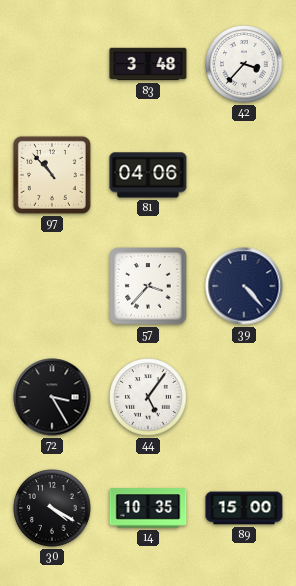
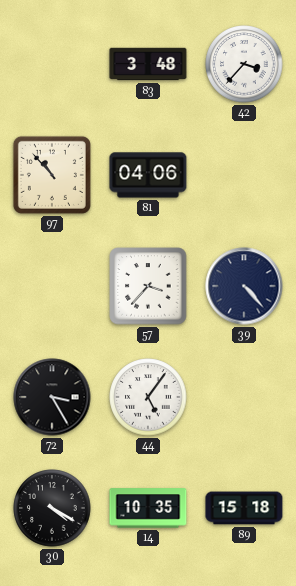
89: 15:00 -> 15:18
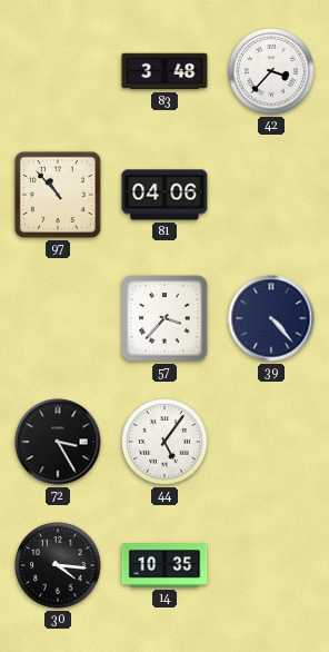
30: 4:20 -> 4:16
89: 15:18 -> none
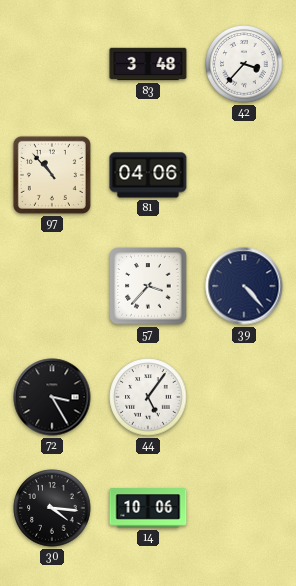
14: 10:35 -> 10:06
